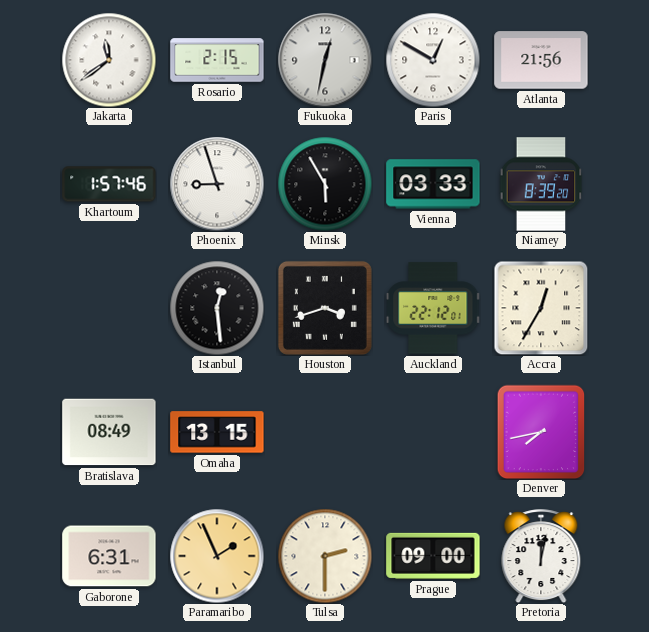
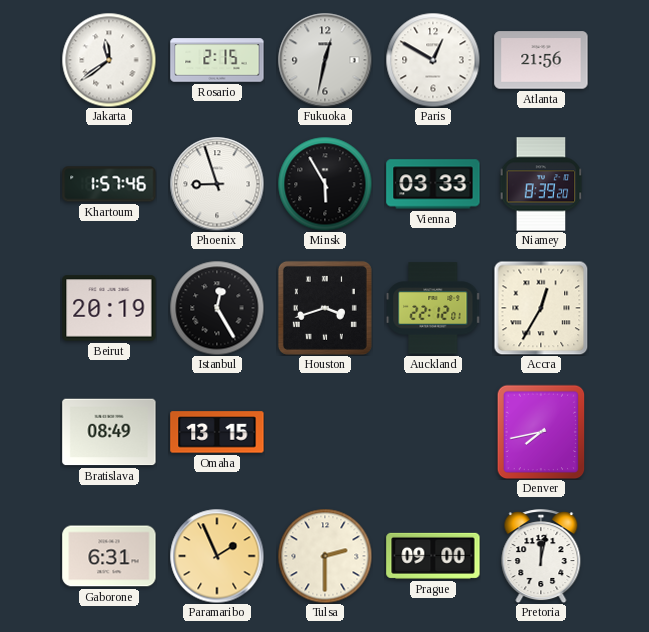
Beirut: none -> 20:19
Istanbul: 12:29 -> 12:25
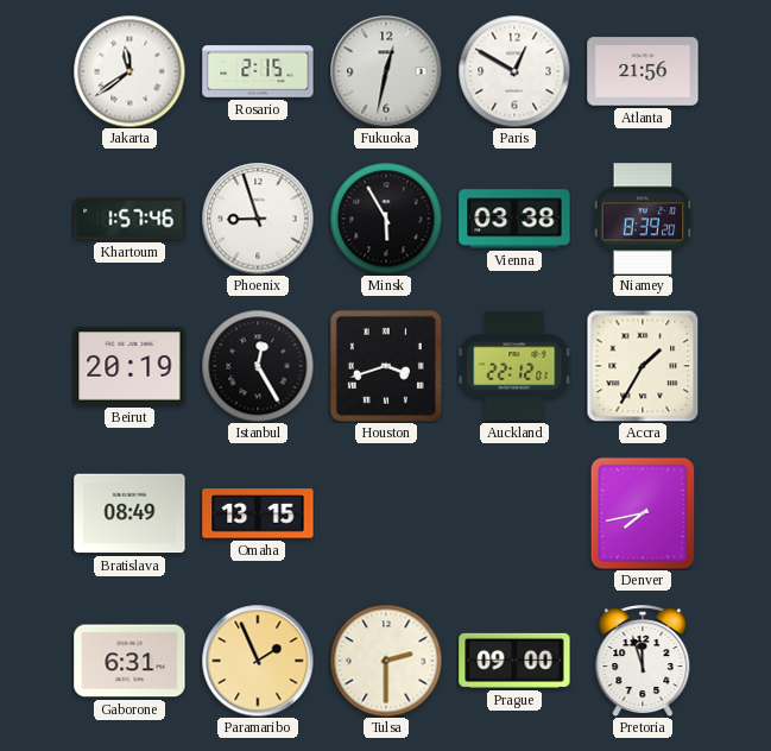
Vienna: 03:33 -> 03:38
Accra: 12:35 -> 1:35
Pretoria: 12:02 -> 11:57
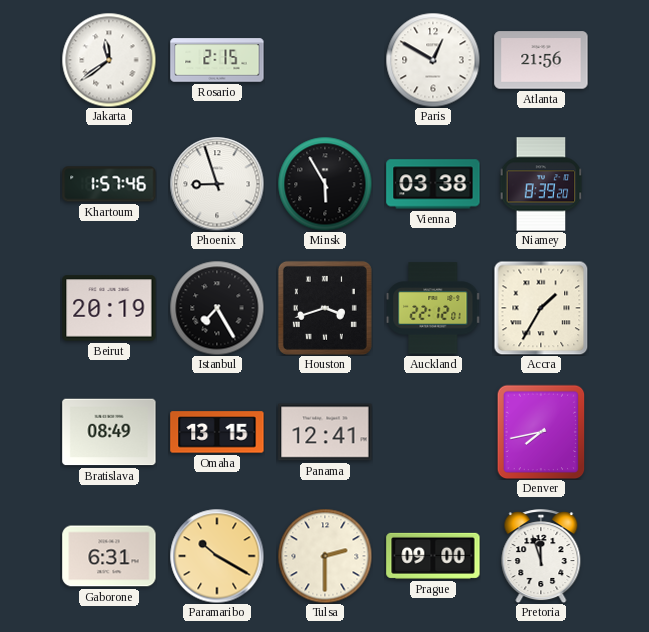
Fukuoka: 12:32 -> none
Istanbul: 12:25 -> 7:25
Panama: none -> 12:41
Paramaribo: 1:56 -> 10:20
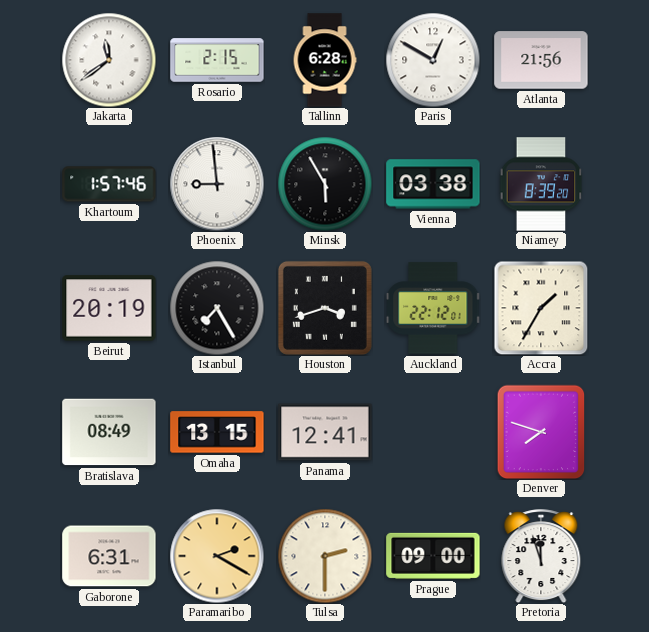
Tallinn: none -> 6:28
Phoenix: 8:57 -> 8:59
Denver: 7:43 -> 7:48
Paramaribo: 10:20 -> 2:20
